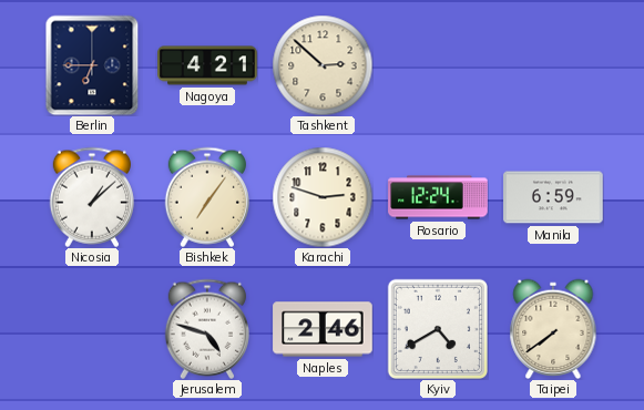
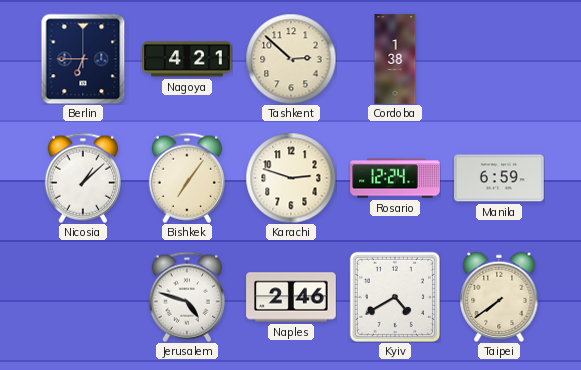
Cordoba: none -> 1:38
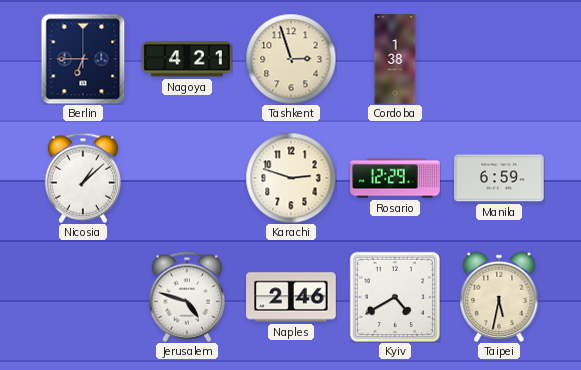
Tashkent: 2:52 -> 2:57
Bishkek: 7:06 -> none
Rosario: 12:24 -> 12:29
Taipei: 7:39 -> 5:32
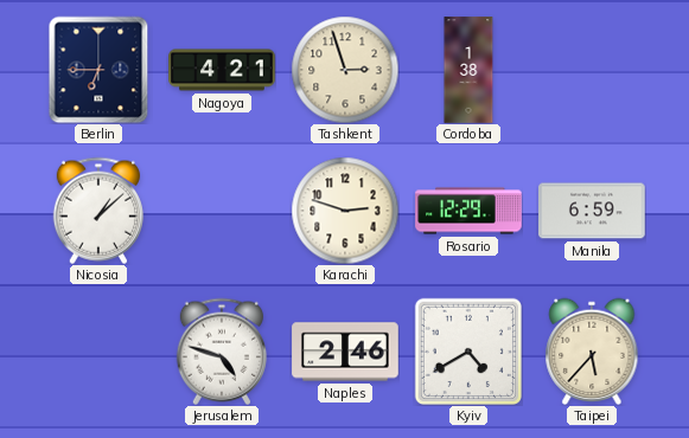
Taipei: 5:32 -> 5:37
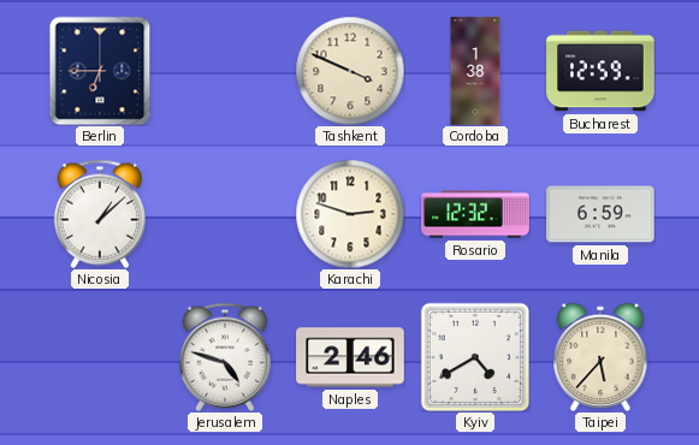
Nagoya: 4:21 -> none
Tashkent: 2:57 -> 3:49
Bucharest: none -> 12:59
Rosario: 12:29 -> 12:32
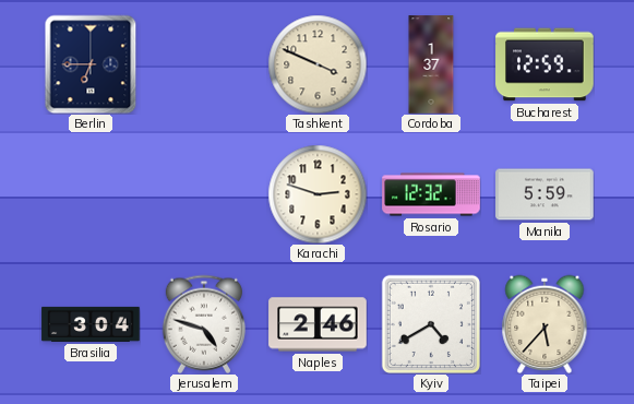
Cordoba: 1:38 -> 1:37
Nicosia: 1:08 -> none
Manila: 6:59 -> 5:59
Brasilia: none -> 3:04
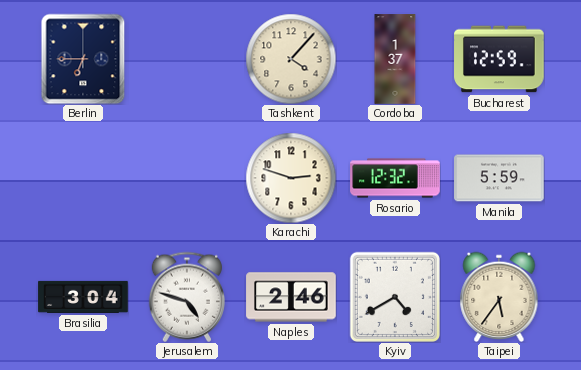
Tashkent: 3:49 -> 4:07
Taipei: 5:37 -> 5:36
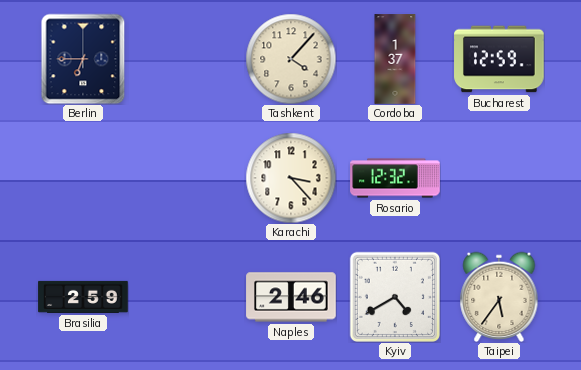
Karachi: 2:48 -> 3:23
Manila: 5:59 -> none
Brasilia: 3:04 -> 2:59
Jerusalem: 4:48 -> none
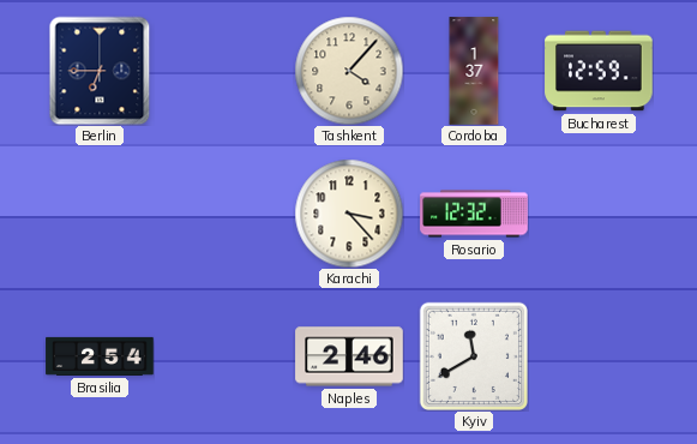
Brasilia: 2:59 -> 2:54
Kyiv: 4:40 -> 11:40
Taipei: 5:36 -> none
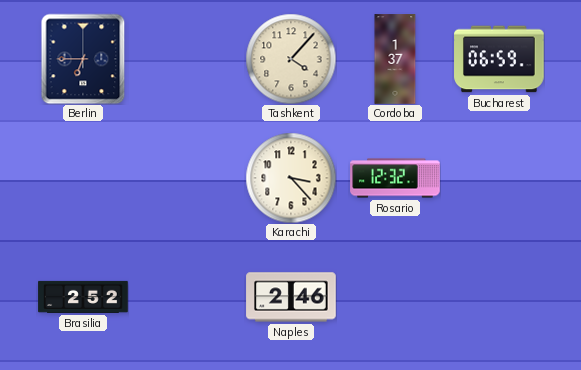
Bucharest: 12:59 -> 06:59
Brasilia: 2:54 -> 2:52
Kyiv: 11:40 -> none
